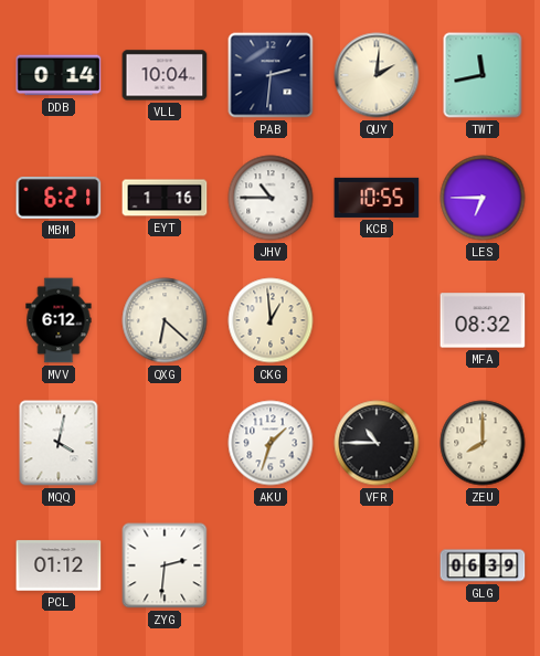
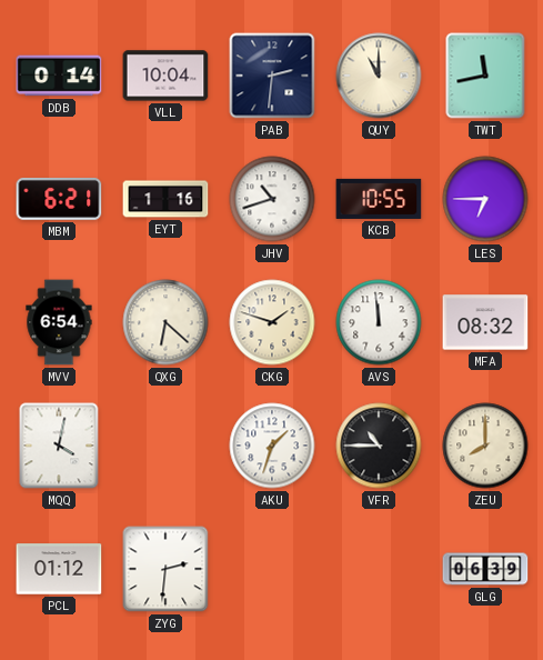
QUY: 2:01 -> 11:00
JHV: 10:45 -> 10:42
MVV: 6:12 -> 6:54
CKG: 12:59 -> 1:48
AVS: none -> 11:59
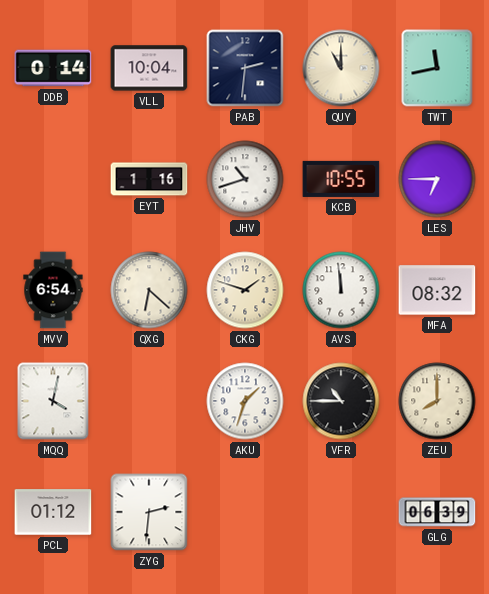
MBM: 6:21 -> none
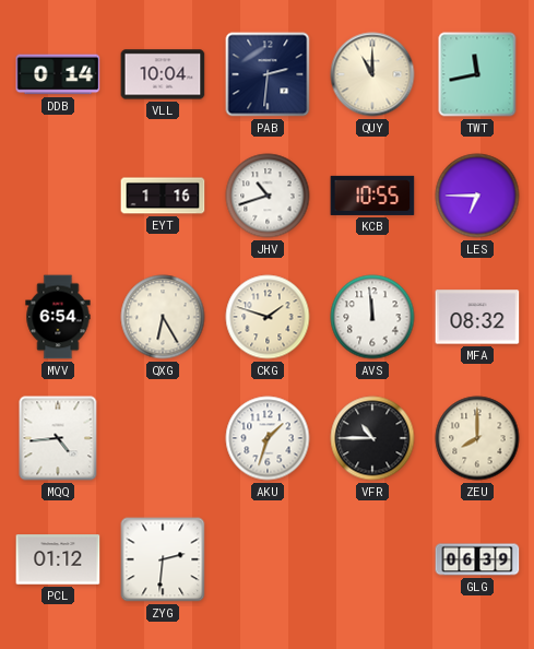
QXG: 6:22 -> 6:25
MQQ: 4:02 -> 4:44
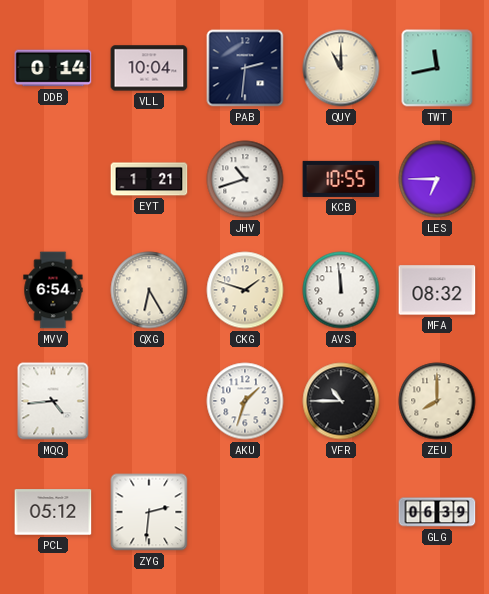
EYT: 1:16 -> 1:21
PCL: 01:12 -> 05:12
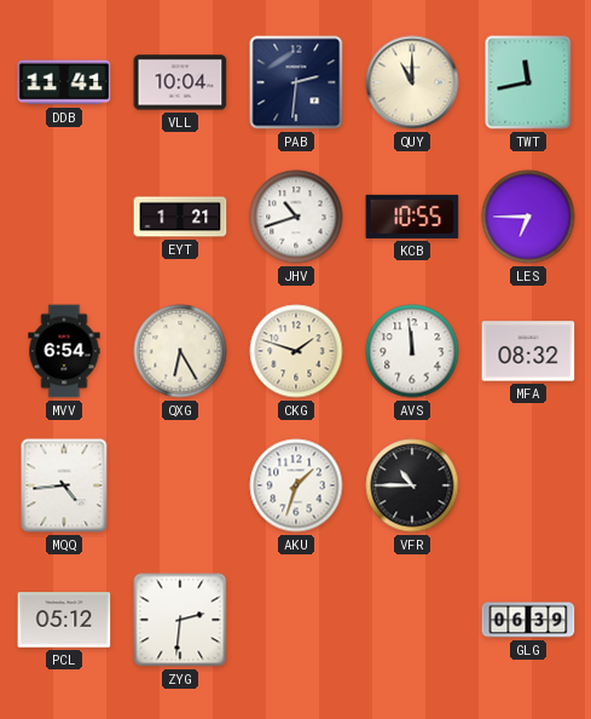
DDB: 0:14 -> 11:41
ZEU: 8:00 -> none
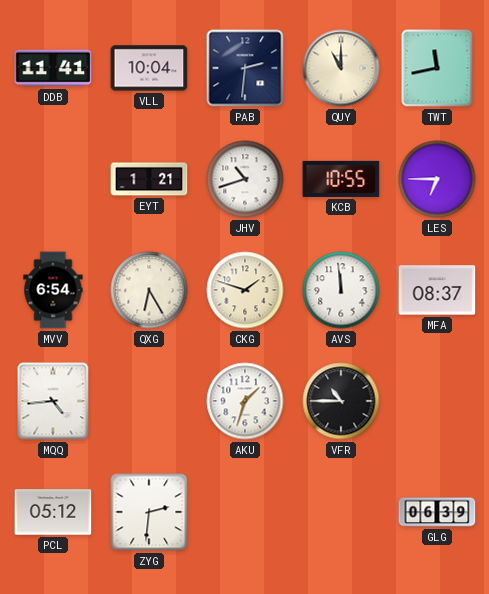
MFA: 08:32 -> 08:37
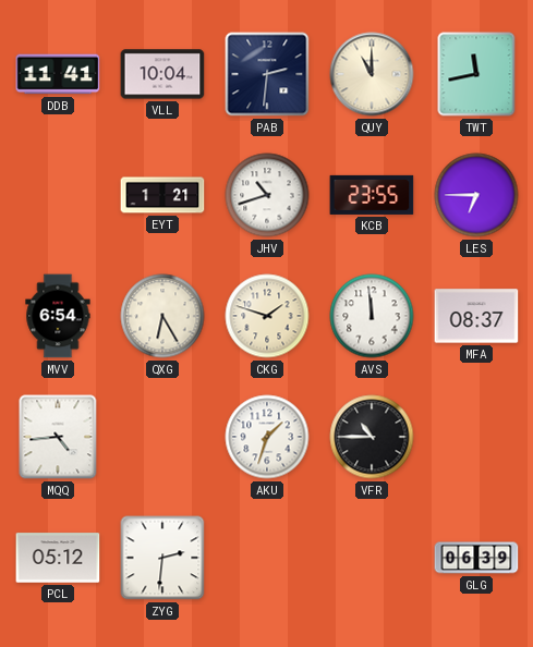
KCB: 10:55 -> 23:55
